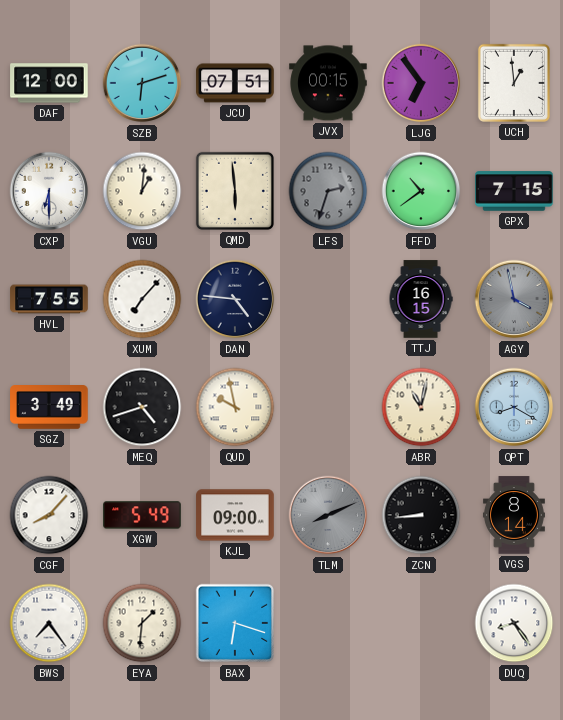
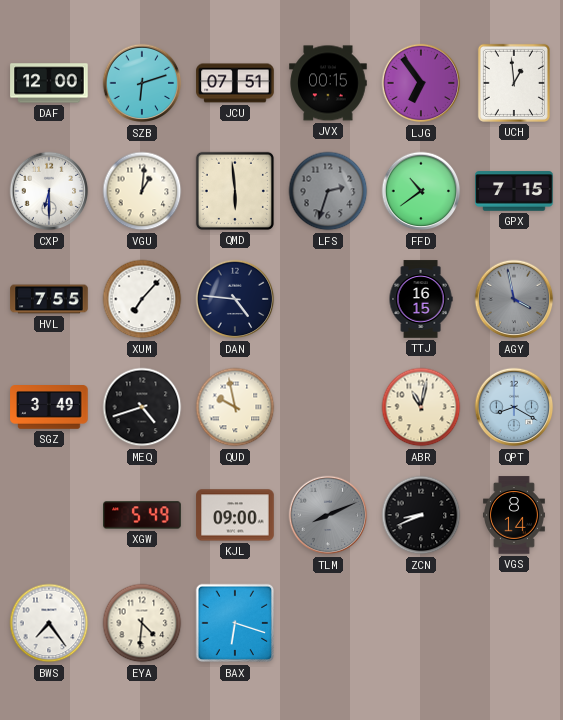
CGF: 8:07 -> none
ZCN: 8:44 -> 8:41
EYA: 1:31 -> 4:31
DUQ: 8:24 -> none
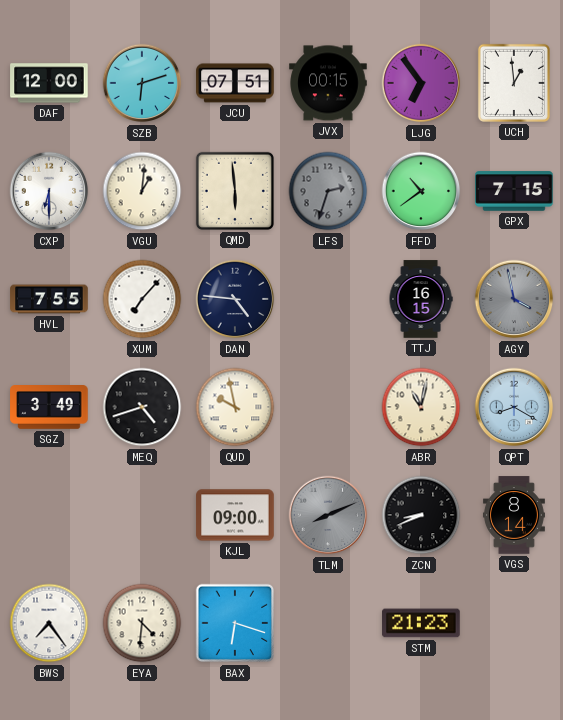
XGW: 5:49 -> none
STM: none -> 21:23
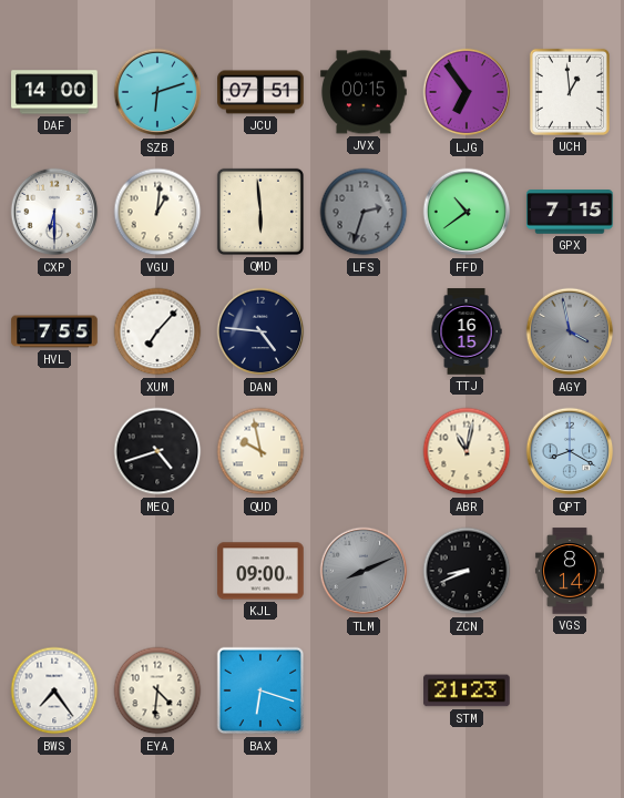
DAF: 12:00 -> 14:00
SGZ: 3:49 -> none
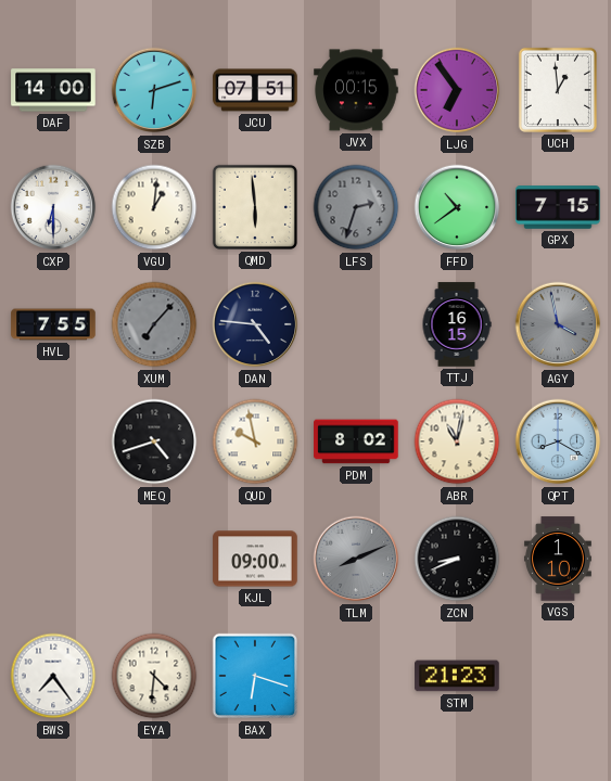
XUM dial: white -> grey
PDM: none -> 8:02
VGS: 8:14 -> 1:10
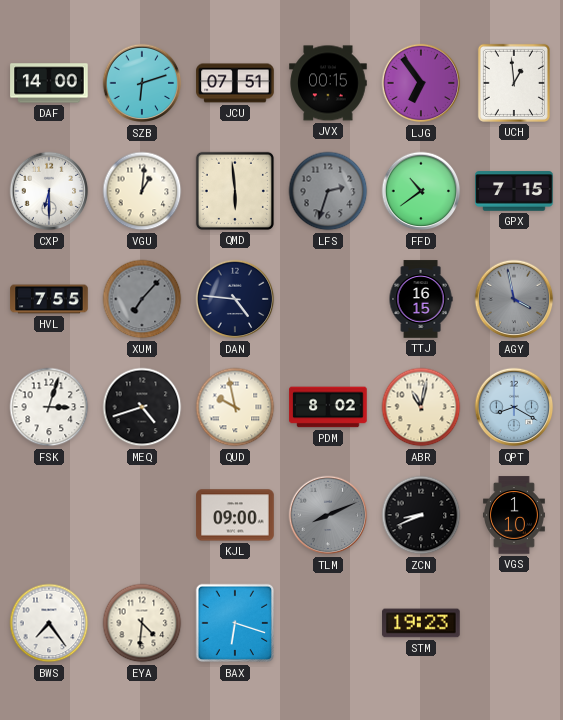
FSK: none -> 3:03
STM: 21:23 -> 19:23
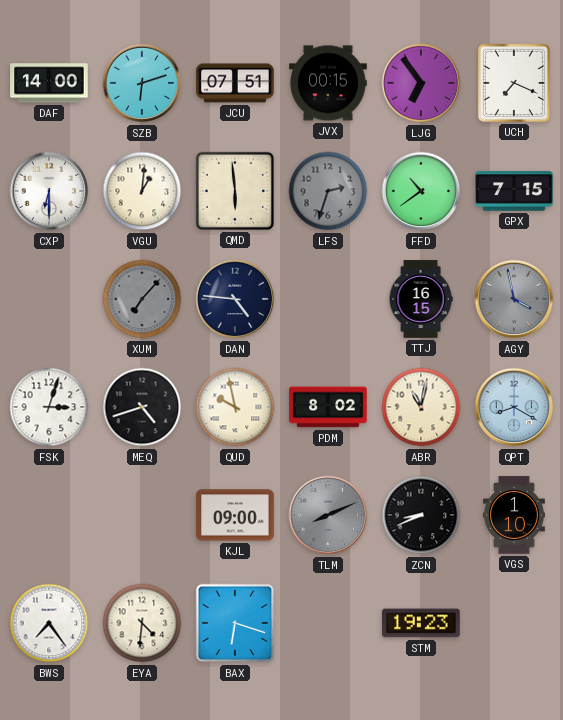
UCH: 12:59 -> 7:19
HVL: 7:55 -> none
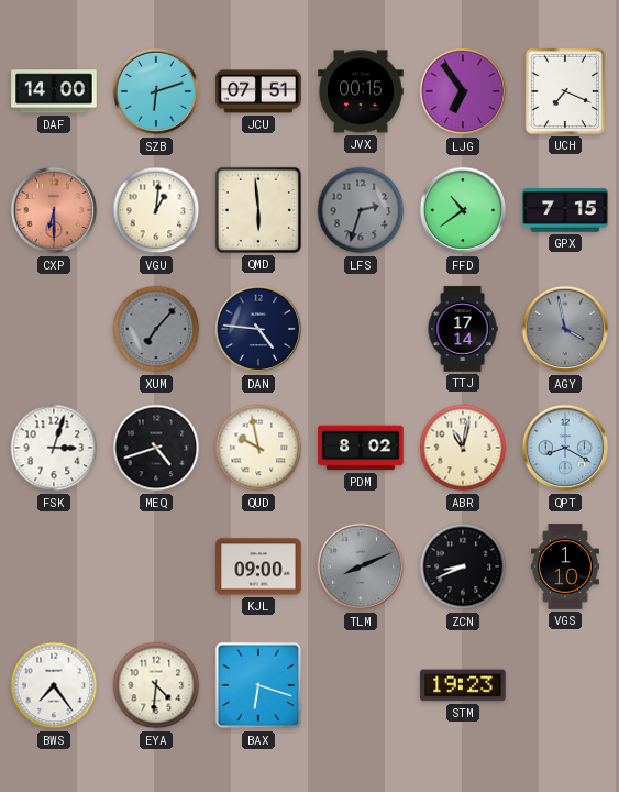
CXP dial: white -> salmon
TTJ: 16:15 -> 17:14
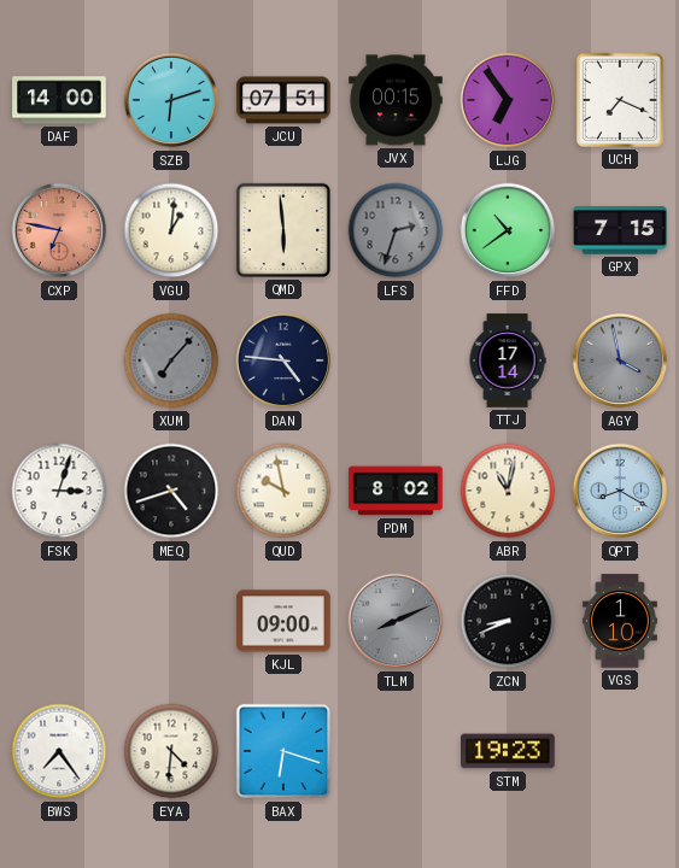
CXP: 6:30 -> 6:47
